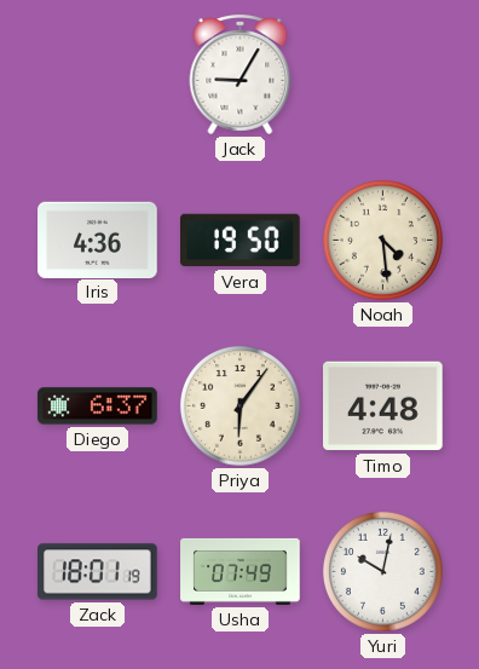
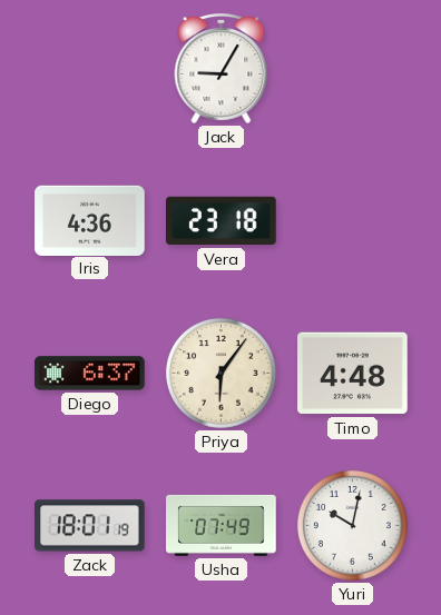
Vera: 19:50 -> 23:18
Noah: 4:29 -> none
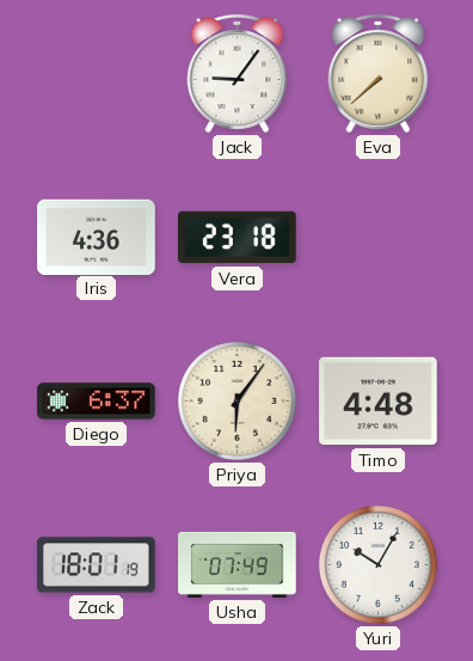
Jack: 9:05 -> 9:06
Eva: none -> 7:38
Yuri: 10:02 -> 10:05
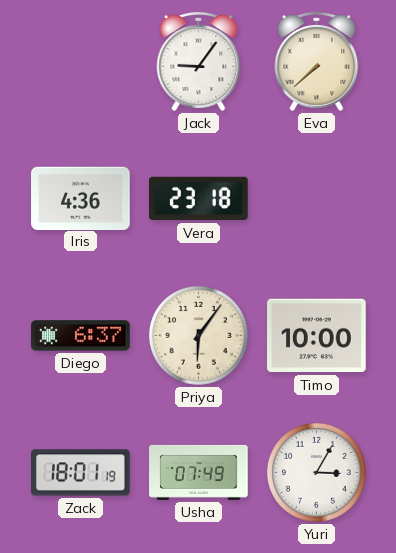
Timo: 4:48 -> 10:00
Yuri: 10:05 -> 3:05
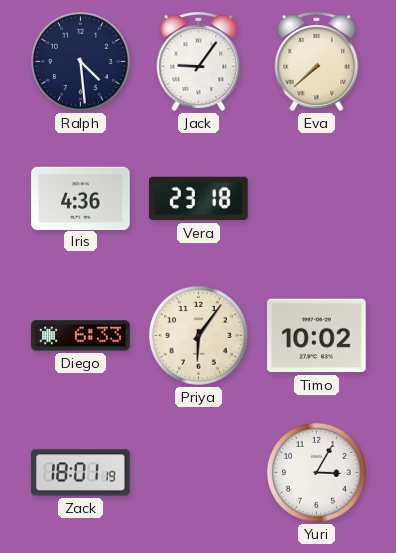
Ralph: none -> 4:29
Diego: 6:37 -> 6:33
Timo: 10:00 -> 10:02
Usha: 07:49 -> none
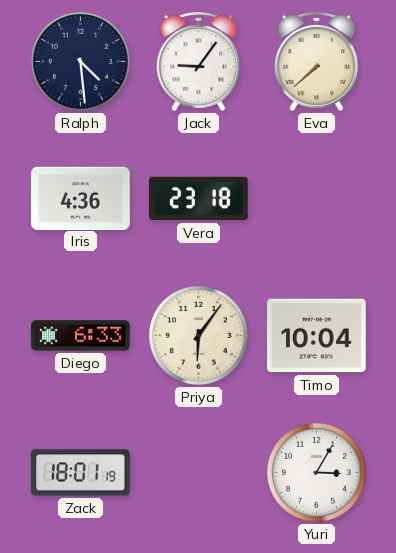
Timo: 10:02 -> 10:04
